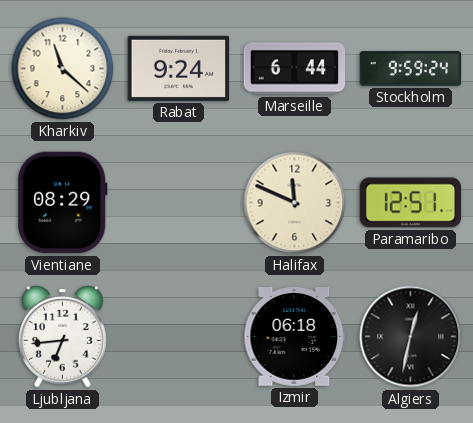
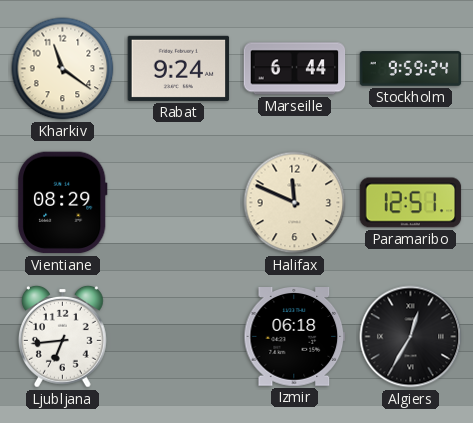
Kharkiv: 11:22 -> 11:21
Algiers: 12:32 -> 12:35
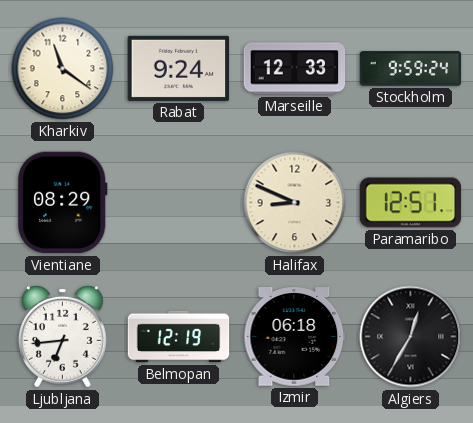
Marseille: 6:44 -> 12:33
Halifax: 11:49 -> 8:49
Belmopan: none -> 12:19
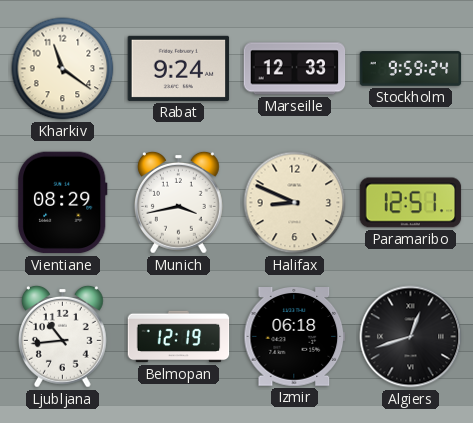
Munich: none -> 3:43
Ljubljana: 6:44 -> 10:44
Algiers: 12:35 -> 12:42
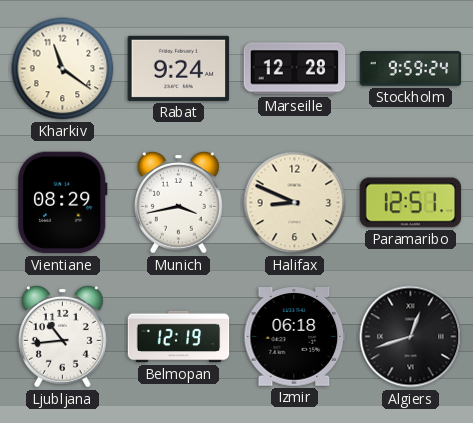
Marseille: 12:33 -> 12:28
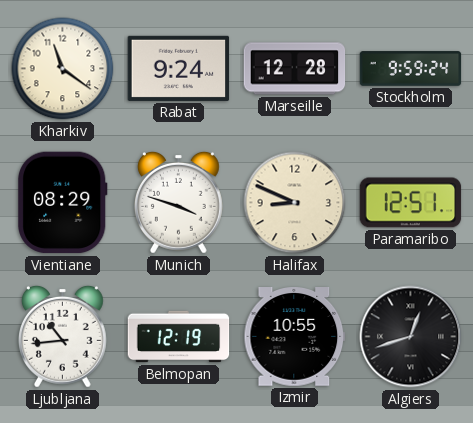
Munich: 3:43 -> 3:48
Izmir: 06:18 -> 10:55
